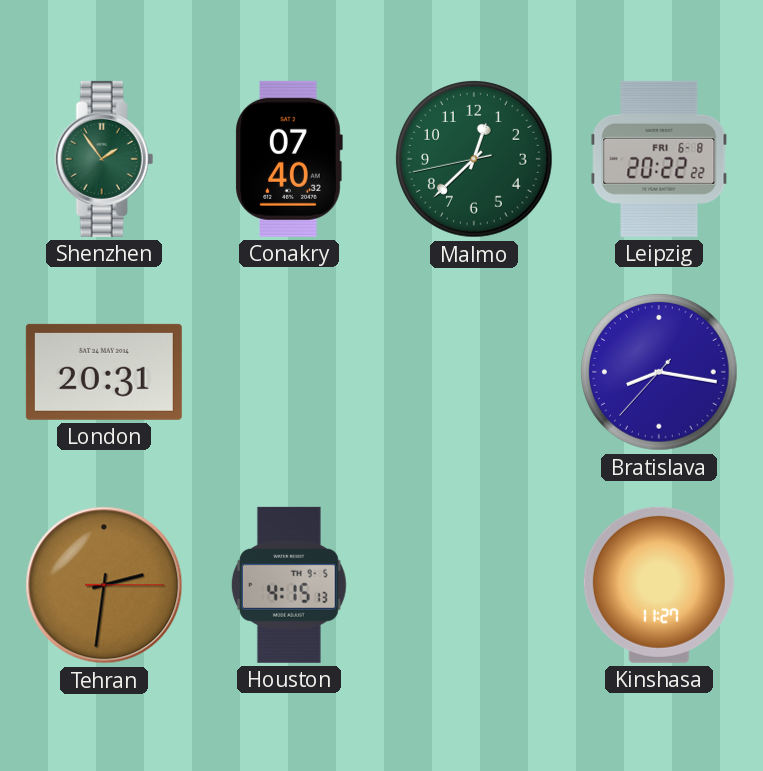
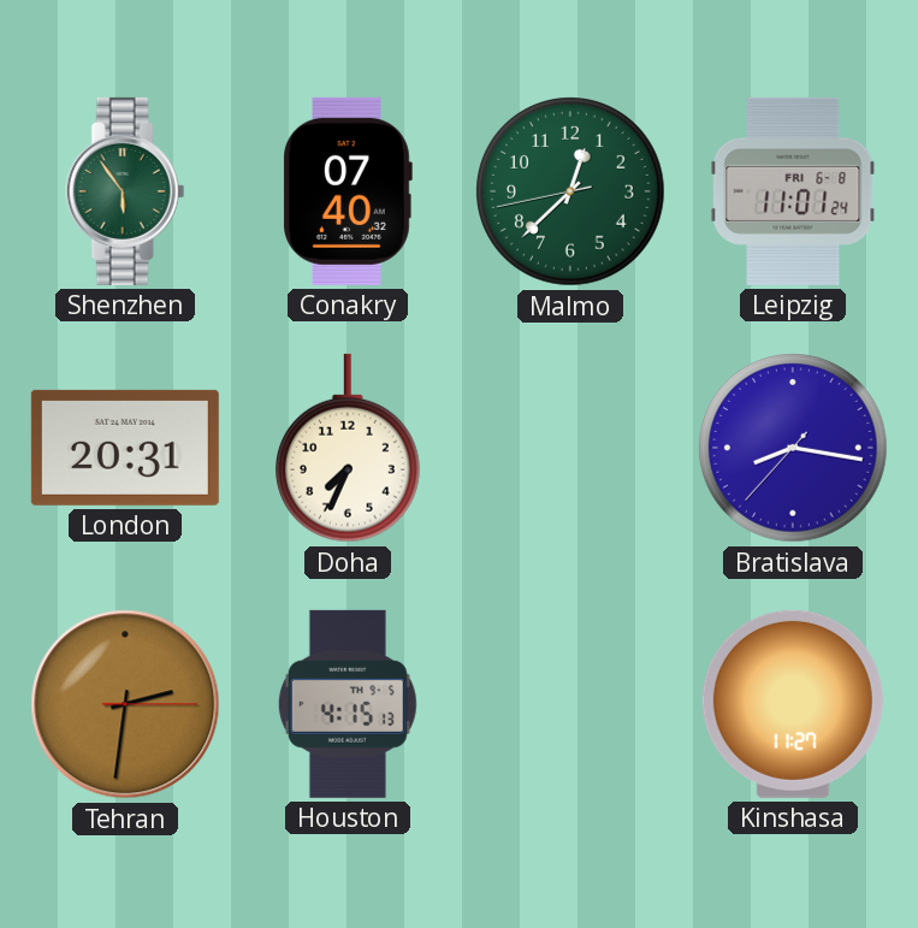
Shenzhen: 1:54 -> 5:54
Leipzig: 20:22 -> 11:01
Doha: none -> 7:34
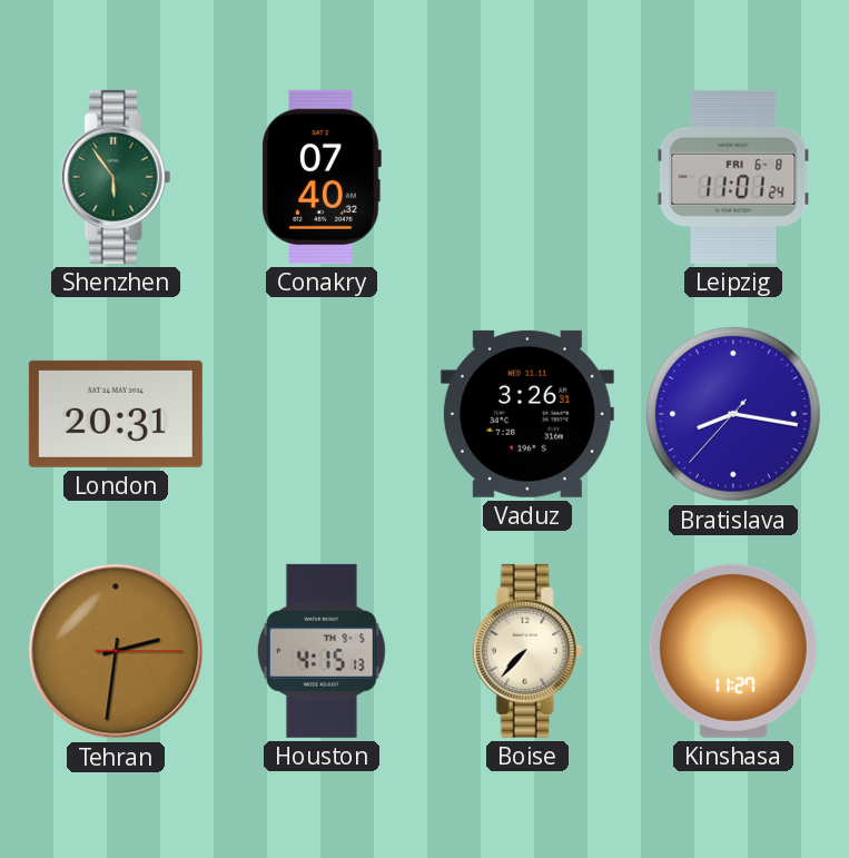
Malmo: 12:37 -> none
Doha: 7:34 -> none
Vaduz: none -> 3:26
Boise: none -> 7:37
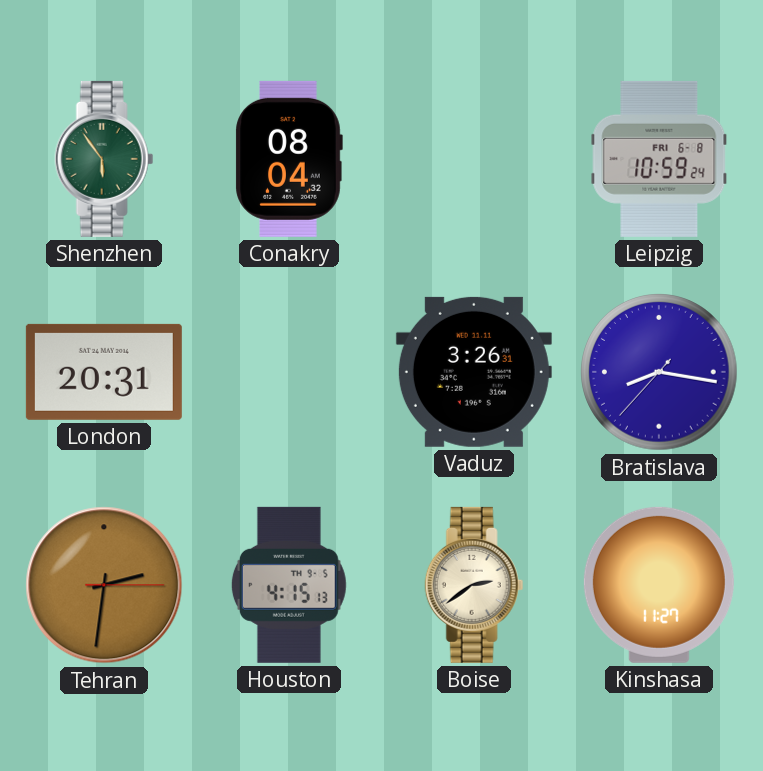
Conakry: 07:40 -> 08:04
Leipzig: 11:01 -> 10:59
Boise: 7:37 -> 2:39
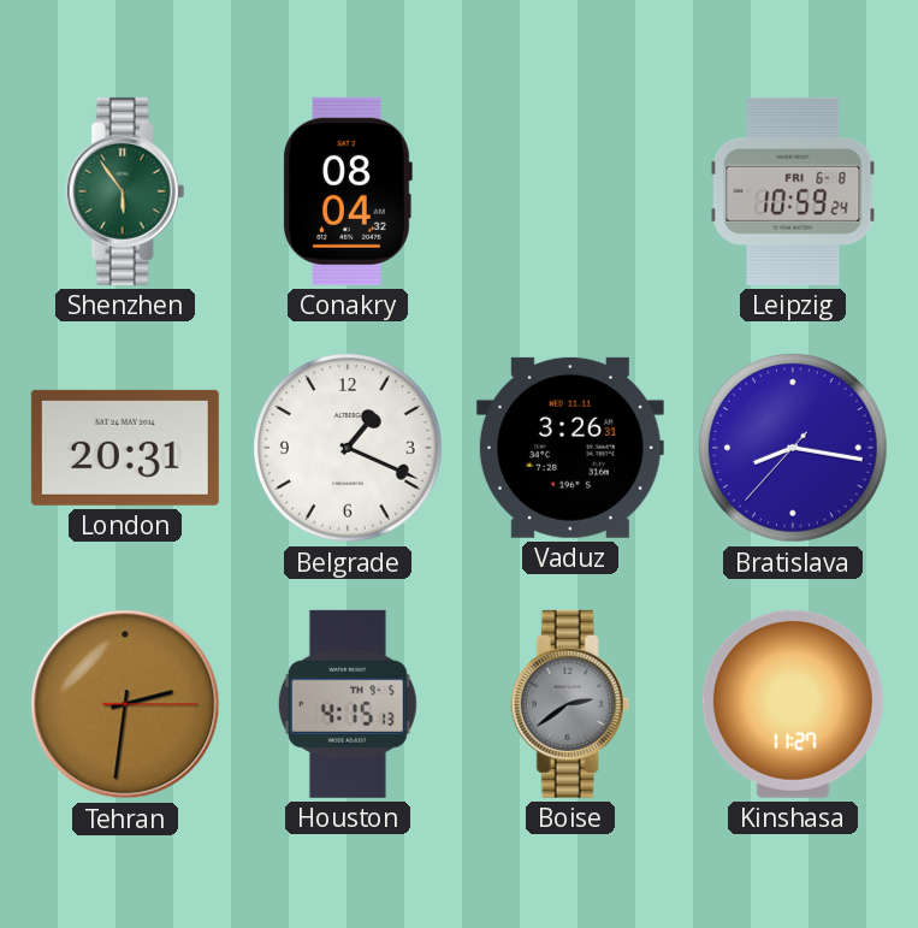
Belgrade: none -> 1:19
Boise dial: cream -> grey
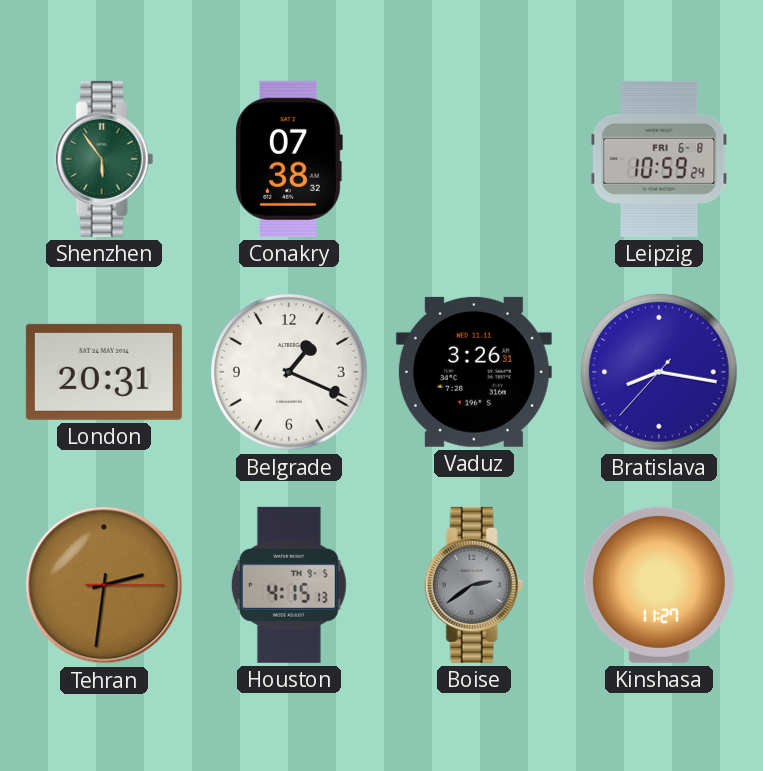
Conakry: 08:04 -> 07:38
